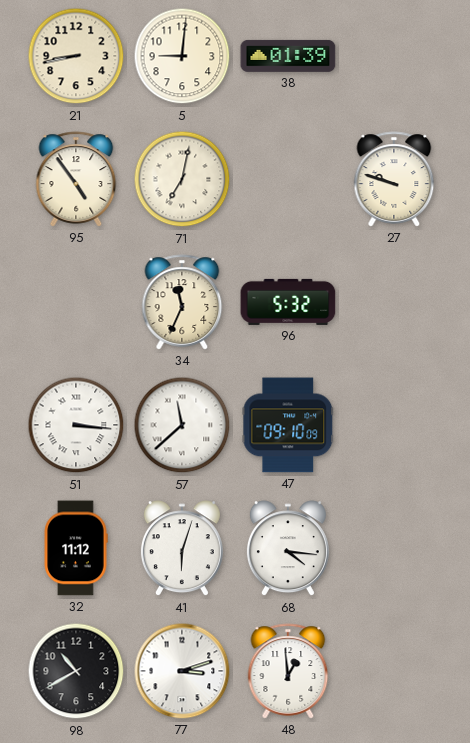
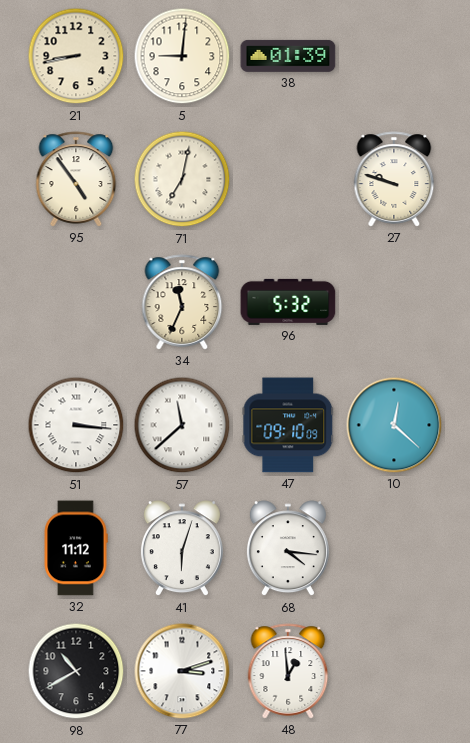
10: none -> 12:22
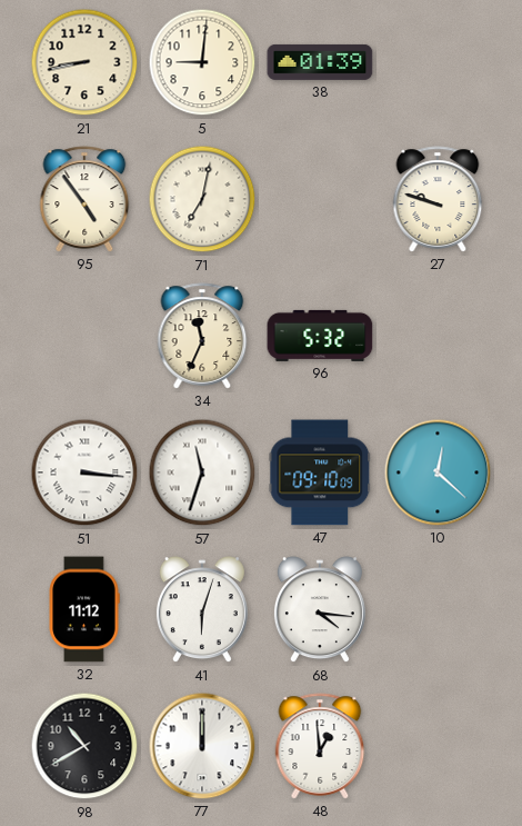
57: 11:38 -> 11:33
77: 3:12 -> 12:00
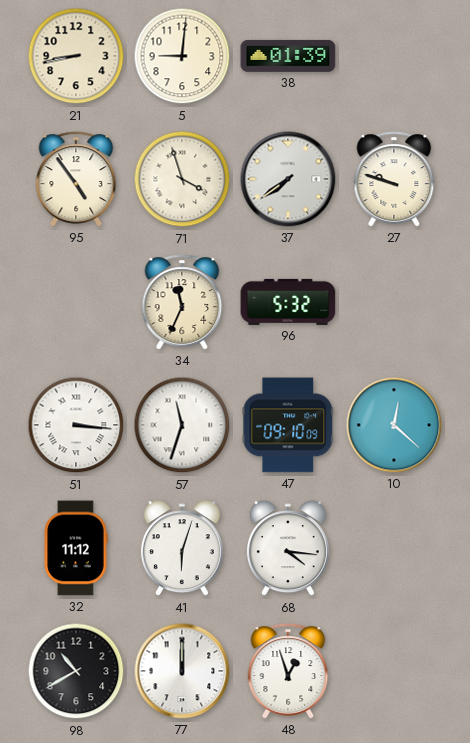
71: 7:02 -> 3:57
37: none -> 7:39
48: 12:59 -> 12:57
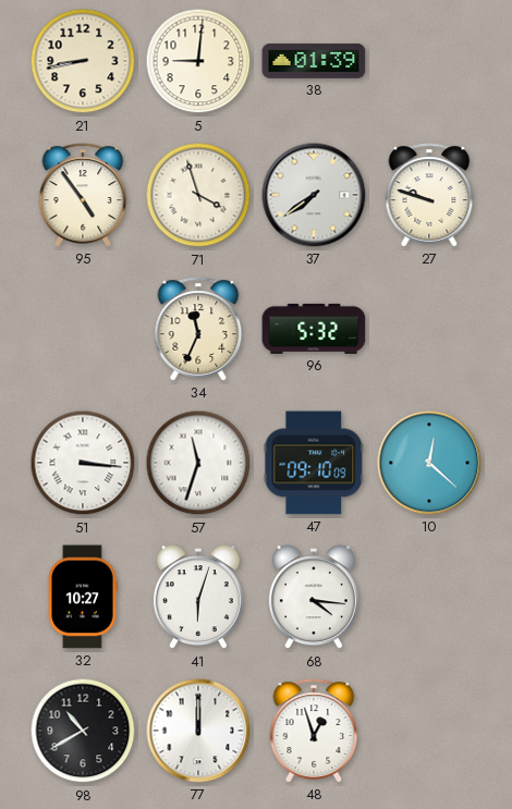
32: 11:12 -> 10:27
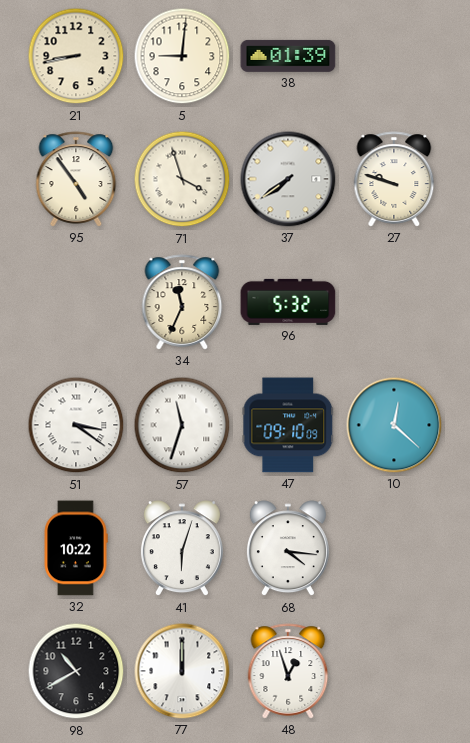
51: 3:16 -> 3:21
32: 10:27 -> 10:22
